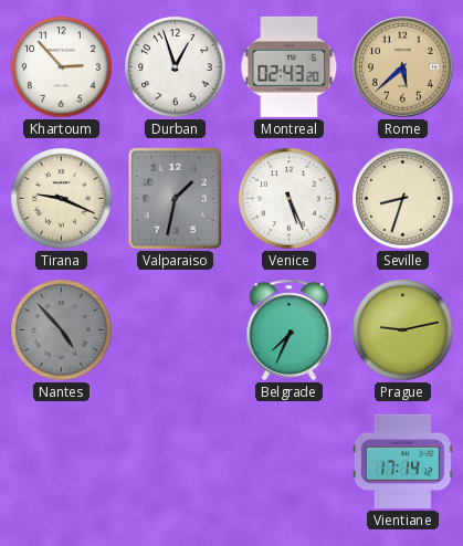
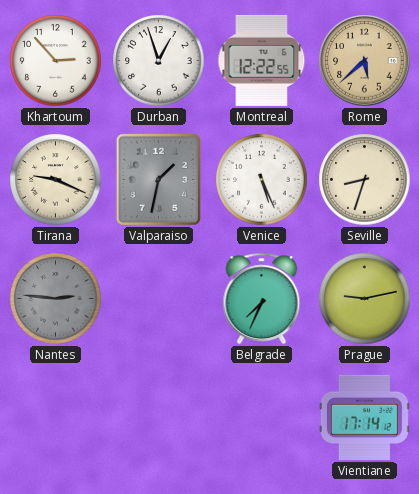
Montreal: 02:43 -> 12:22
Nantes: 4:53 -> 2:46
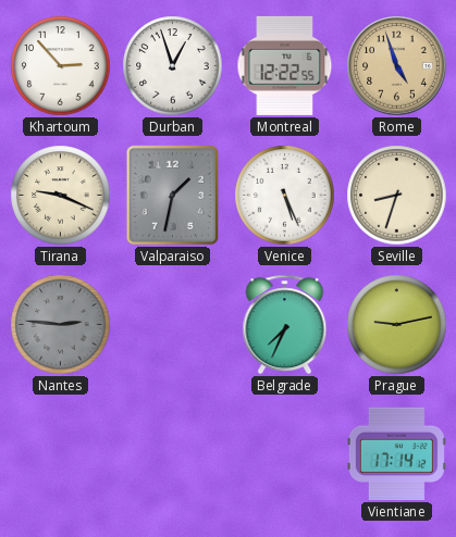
Rome: 5:38 -> 4:57
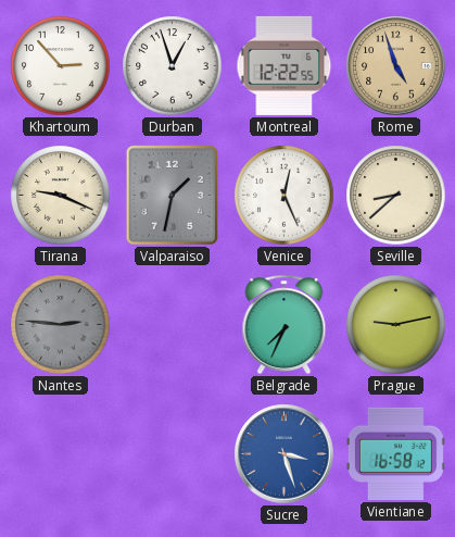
Venice: 5:26 -> 12:26
Seville: 8:33 -> 8:38
Sucre: none -> 3:27
Vientiane: 17:14 -> 16:58
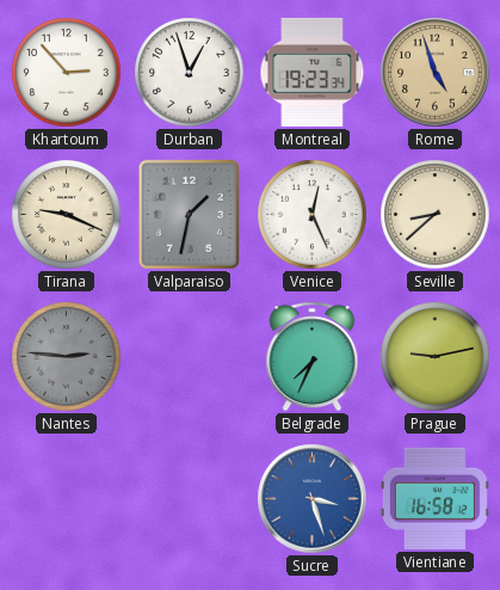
Montreal: 12:22 -> 19:23
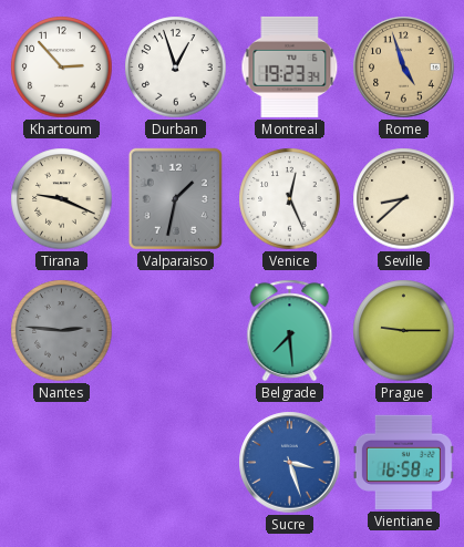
Belgrade: 7:34 -> 7:29
Prague: 9:13 -> 9:15
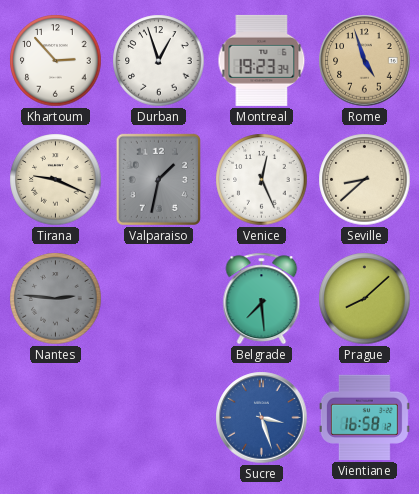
Prague: 9:15 -> 8:08
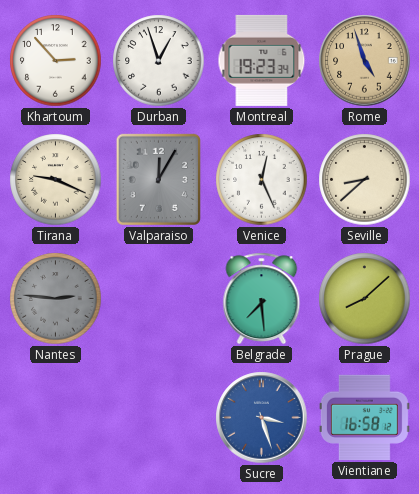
Valparaiso: 1:32 -> 12:05
